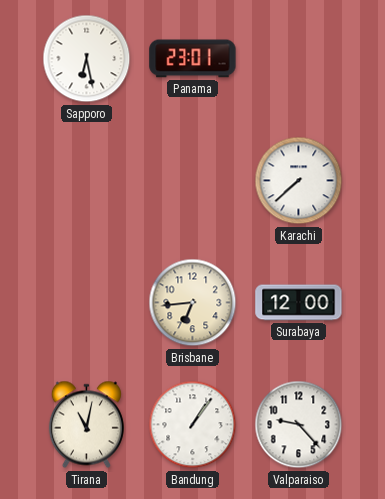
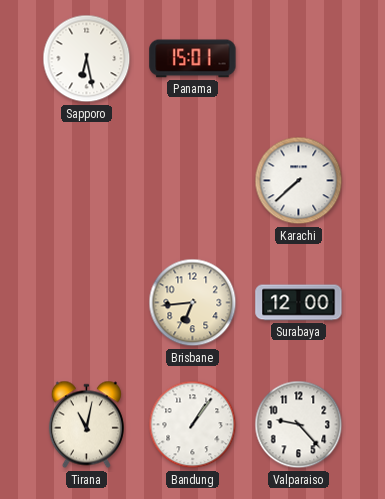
Panama: 23:01 -> 15:01
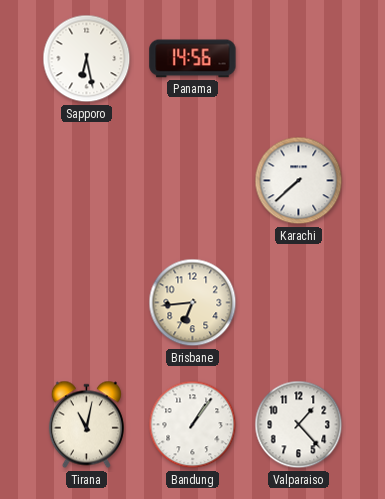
Panama: 15:01 -> 14:56
Surabaya: 12:00 -> none
Valparaiso: 9:23 -> 1:23
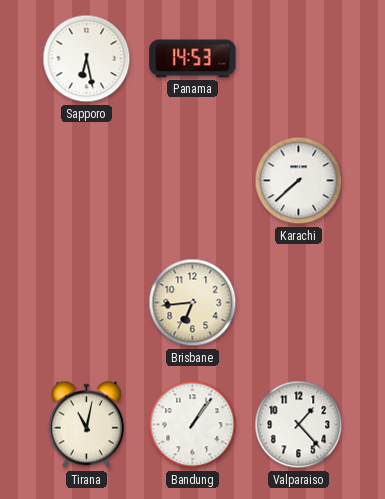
Panama: 14:56 -> 14:53
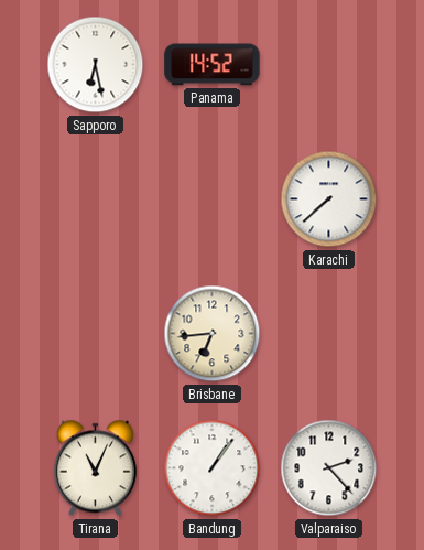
Panama: 14:53 -> 14:52
Tirana: 11:02 -> 11:04
Valparaiso: 1:23 -> 2:23
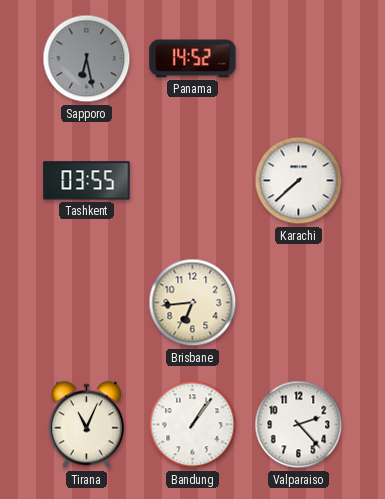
Sapporo dial: white -> grey
Tashkent: none -> 03:55
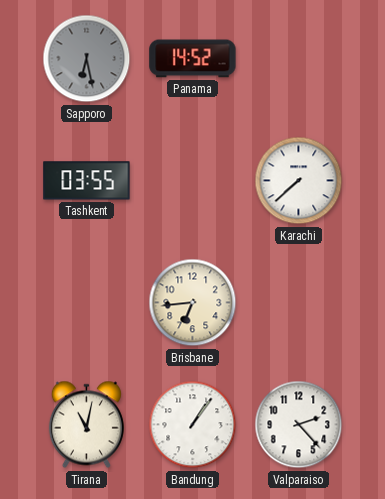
Tirana: 11:04 -> 11:02
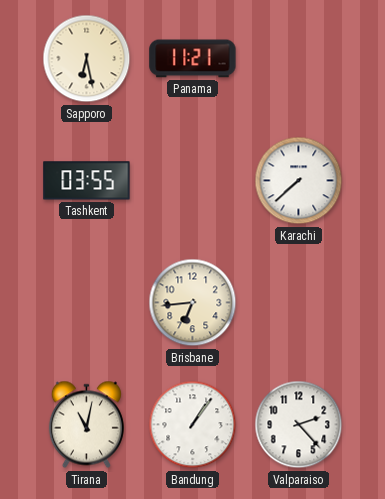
Sapporo dial: grey -> cream
Panama: 14:52 -> 11:21
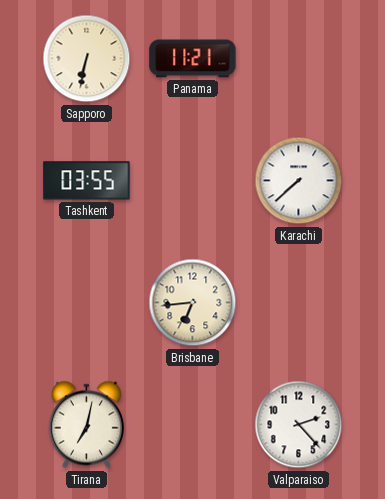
Sapporo: 6:28 -> 6:32
Tirana: 11:02 -> 7:02
Bandung: 1:06 -> none
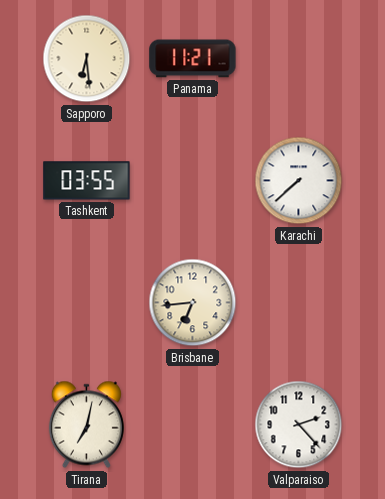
Sapporo: 6:32 -> 6:29
